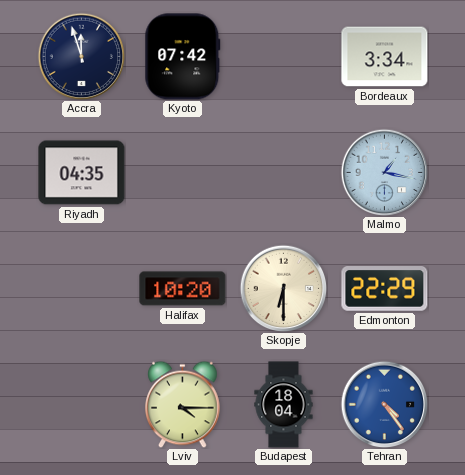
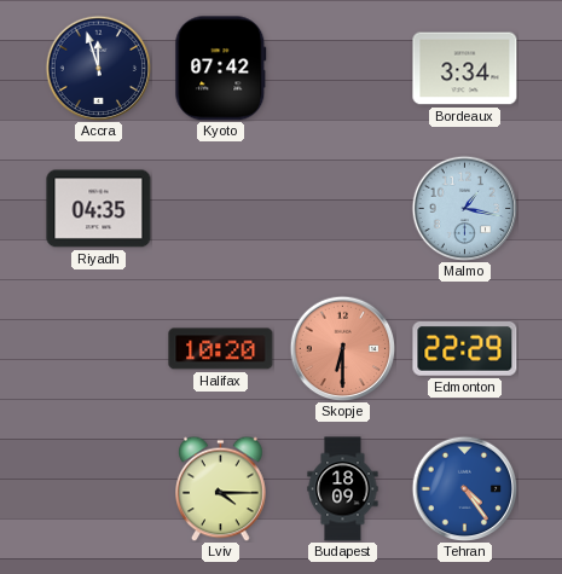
Skopje dial: cream -> salmon
Budapest: 18:04 -> 18:09
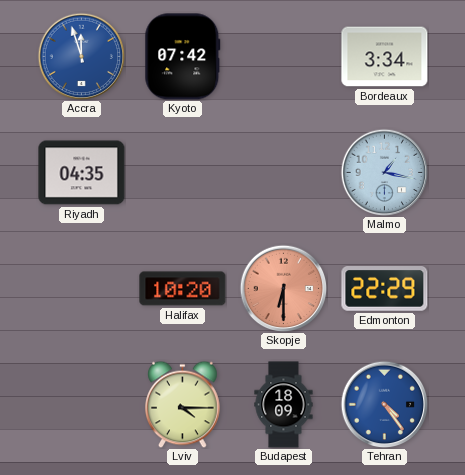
Accra dial: navy -> blue
